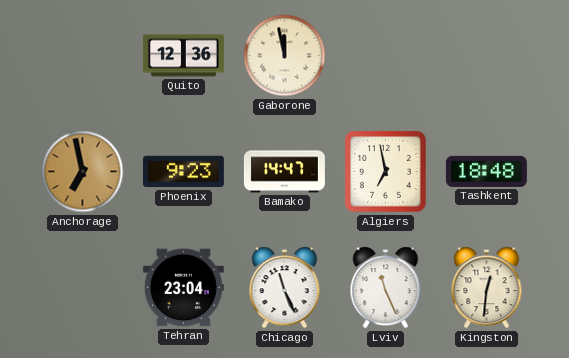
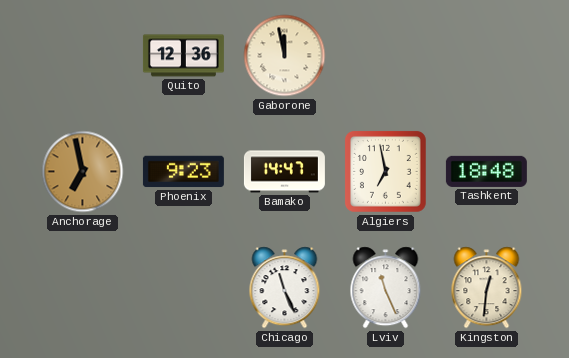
Tehran: 23:04 -> none
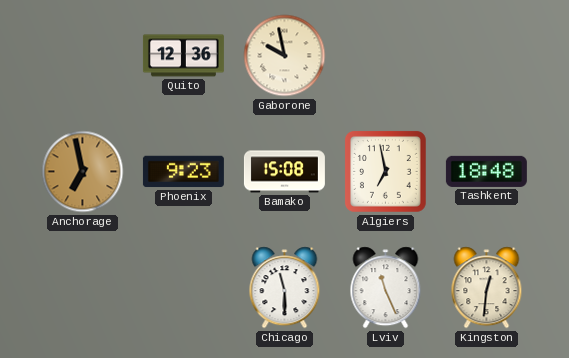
Gaborone: 11:58 -> 9:58
Bamako: 14:47 -> 15:08
Chicago: 11:26 -> 11:30
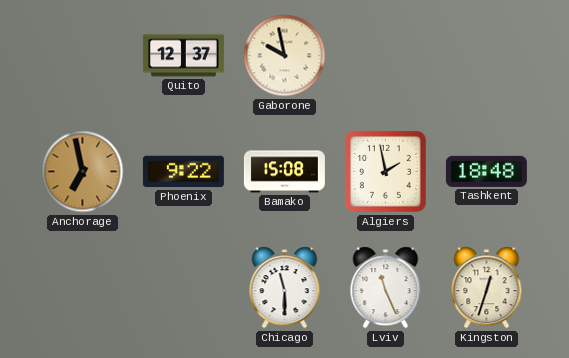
Quito: 12:36 -> 12:37
Phoenix: 9:23 -> 9:22
Algiers: 6:58 -> 1:58
Kingston: 12:31 -> 12:33
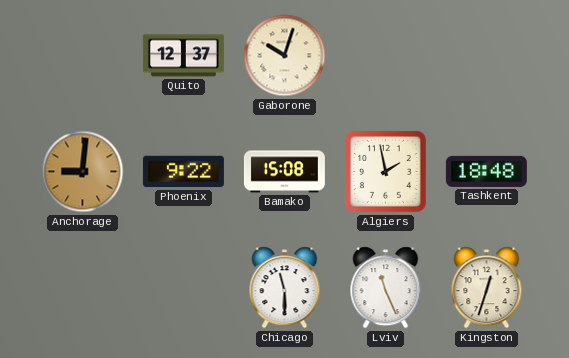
Gaborone: 9:58 -> 10:03
Anchorage: 6:58 -> 9:01
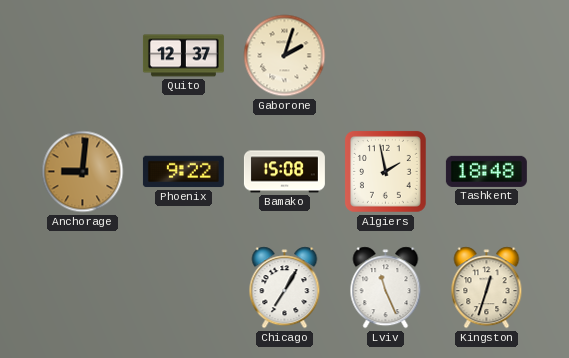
Gaborone: 10:03 -> 2:03
Chicago: 11:30 -> 7:05
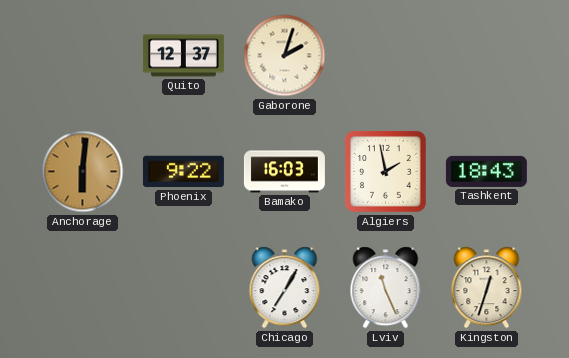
Anchorage: 9:01 -> 6:01
Bamako: 15:08 -> 16:03
Tashkent: 18:48 -> 18:43
